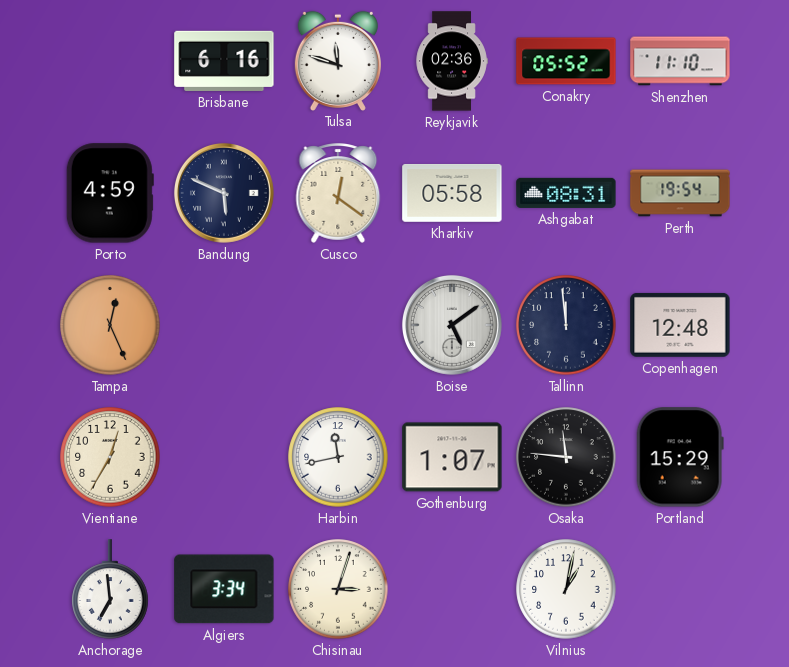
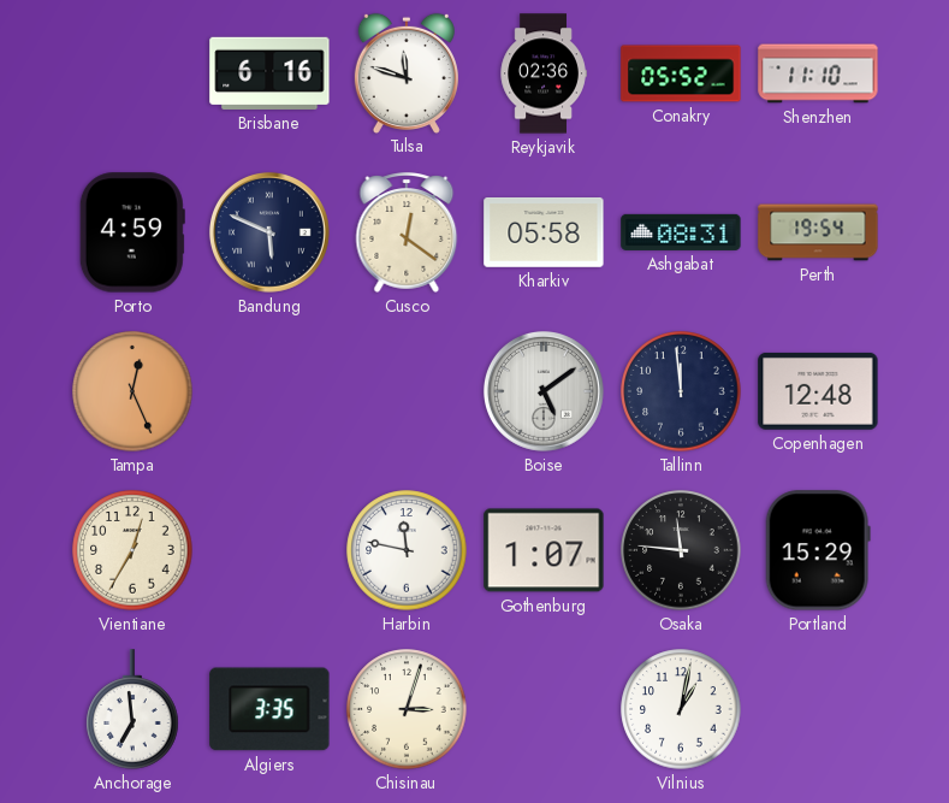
Harbin: 11:43 -> 11:47
Algiers: 3:34 -> 3:35
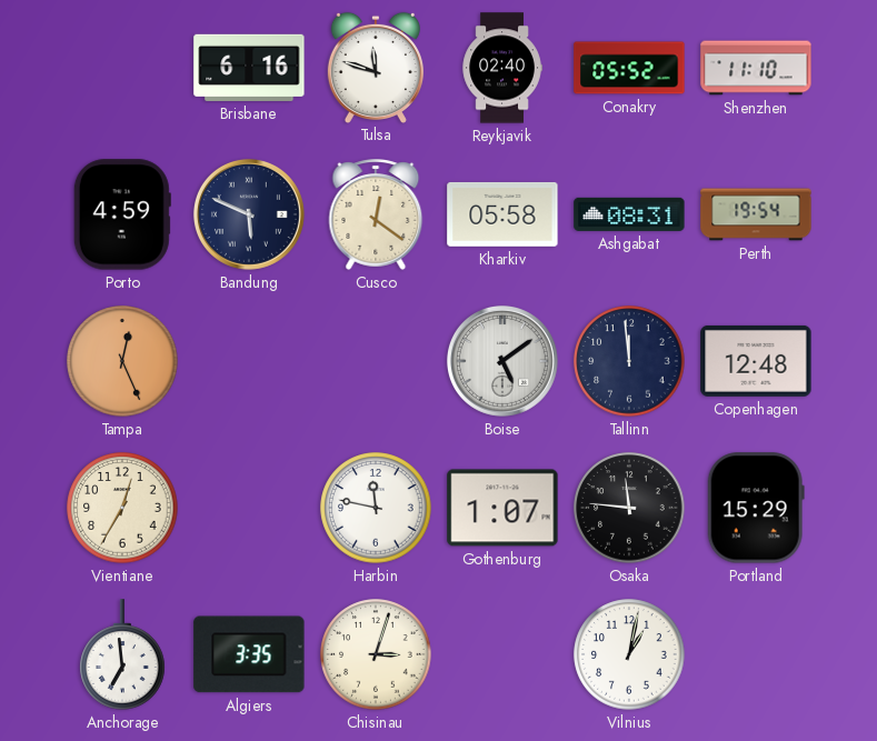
Reykjavik: 02:36 -> 02:40
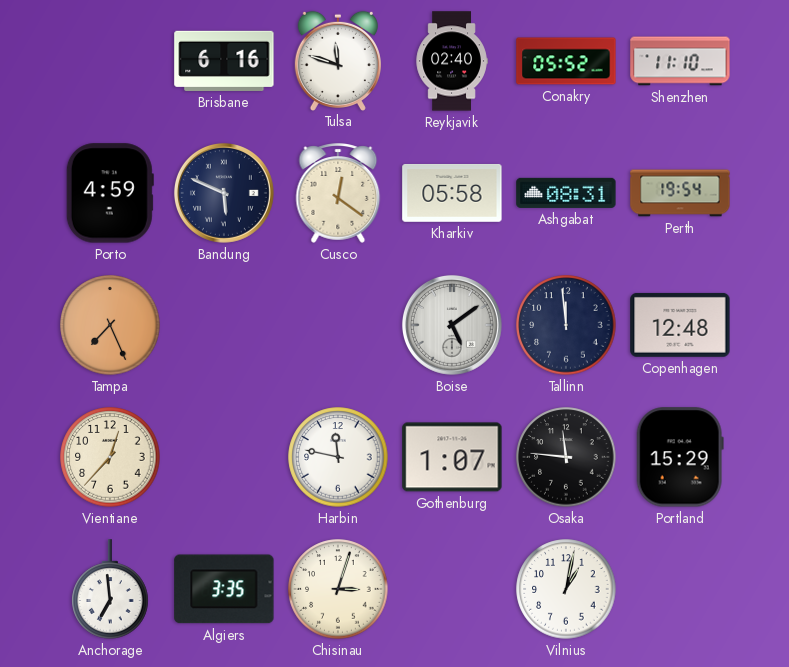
Tampa: 12:26 -> 7:26
Vientiane: 12:35 -> 12:37
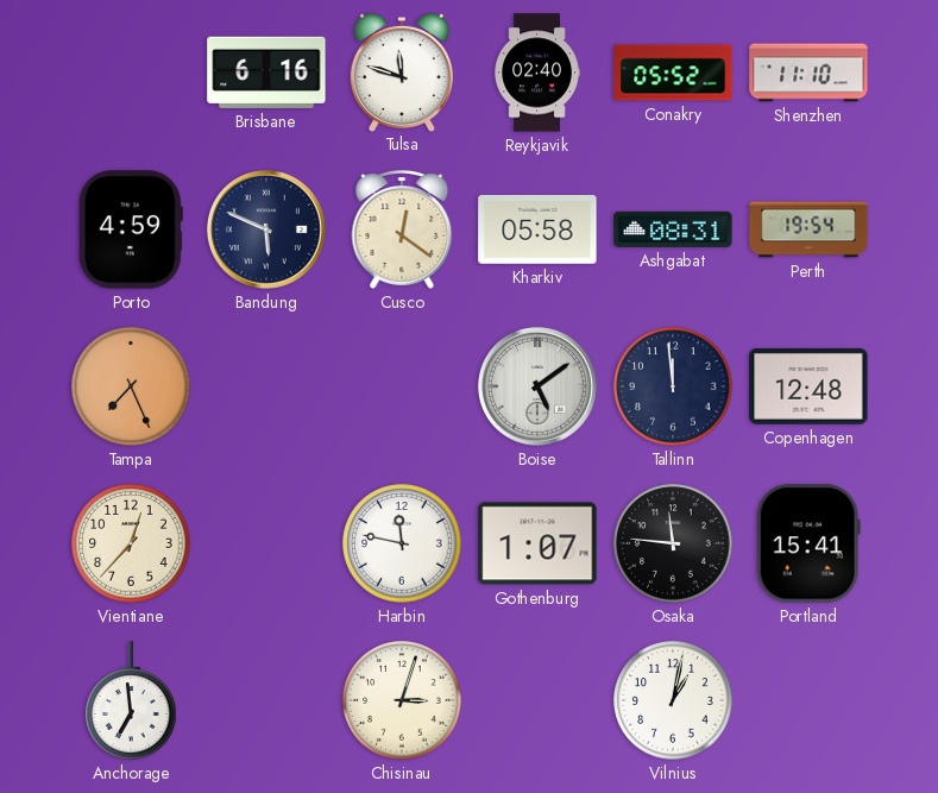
Portland: 15:29 -> 15:41
Algiers: 3:35 -> none
